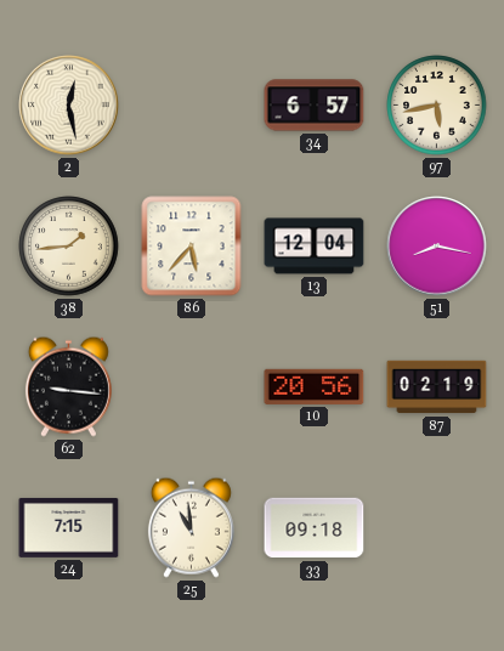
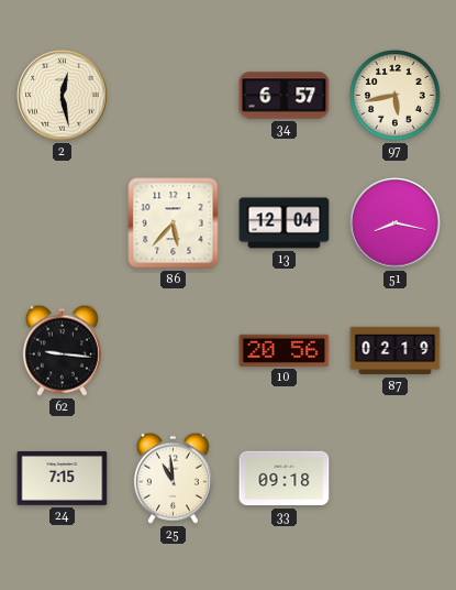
38: 1:44 -> none
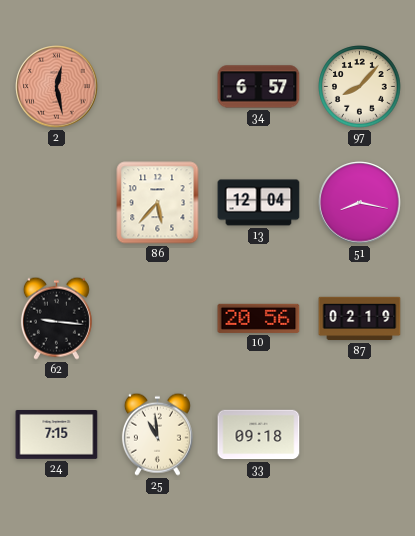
2 dial: cream -> salmon
97: 5:43 -> 8:07
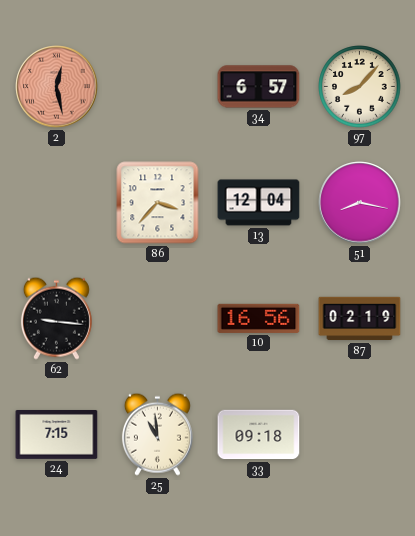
86: 5:37 -> 3:37
10: 20:56 -> 16:56
